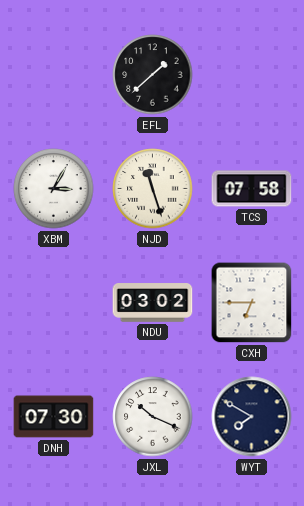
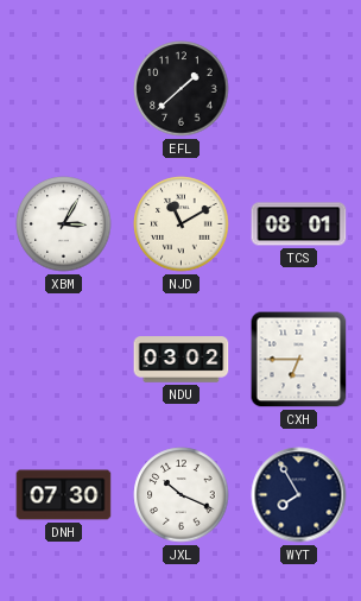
NJD: 11:27 -> 11:10
TCS: 07:58 -> 08:01
WYT: 7:50 -> 7:55
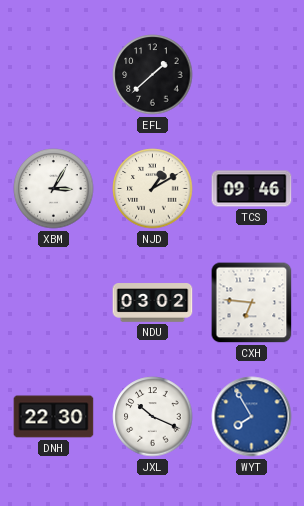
NJD: 11:10 -> 1:10
TCS: 08:01 -> 09:46
CXH: 6:45 -> 6:46
DNH: 07:30 -> 22:30
WYT dial: navy -> blue
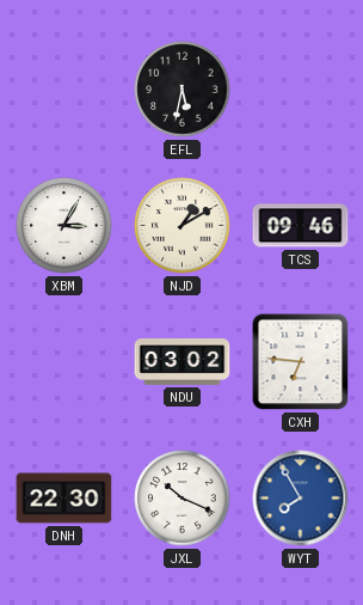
EFL: 1:38 -> 5:32
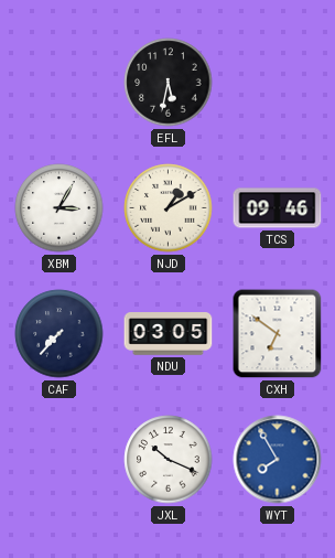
CAF: none -> 7:37
NDU: 03:02 -> 03:05
CXH: 6:46 -> 6:51
DNH: 22:30 -> none
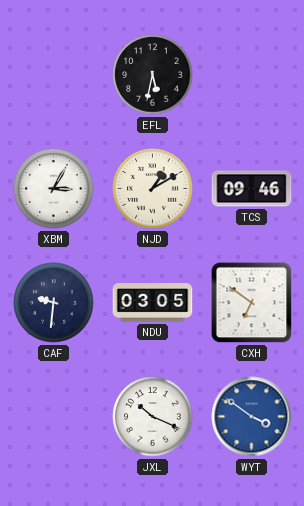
CAF: 7:37 -> 9:31
WYT: 7:55 -> 3:51
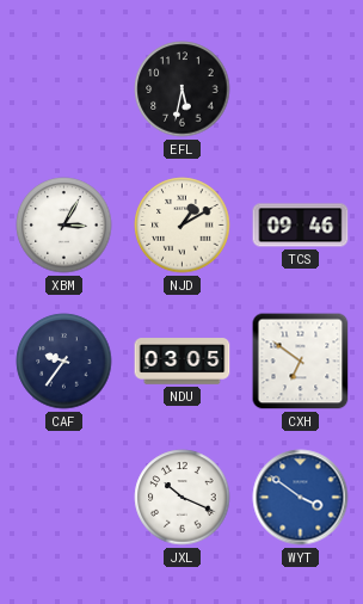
CAF: 9:31 -> 9:36
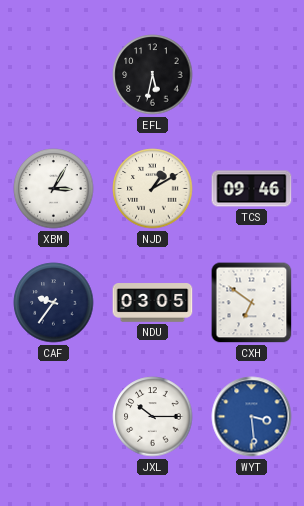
JXL: 10:19 -> 10:15
WYT: 3:51 -> 3:29
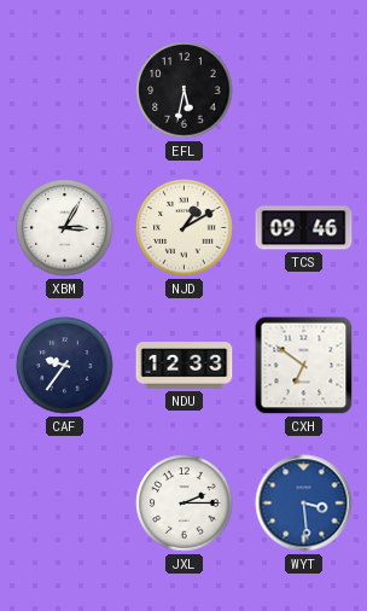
NDU: 03:05 -> 12:33
JXL: 10:15 -> 2:15
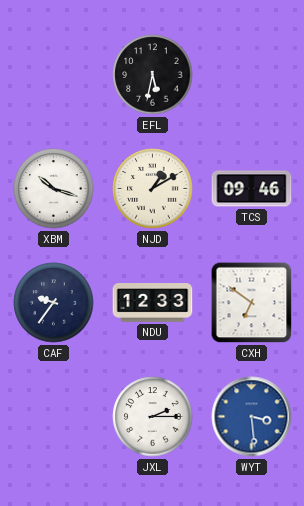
XBM: 3:05 -> 10:18
